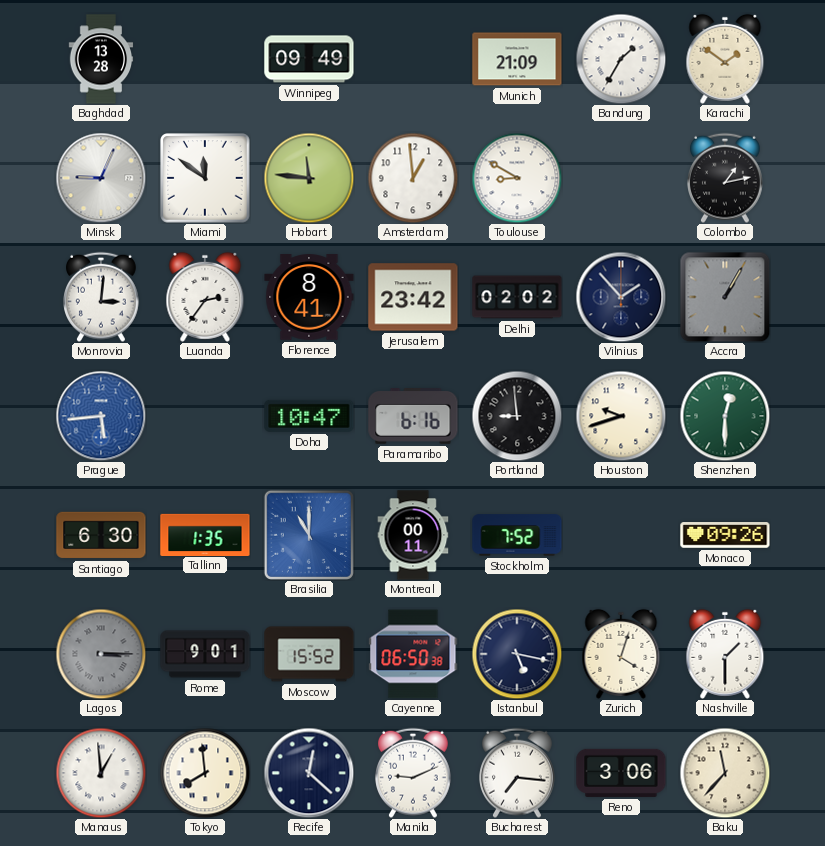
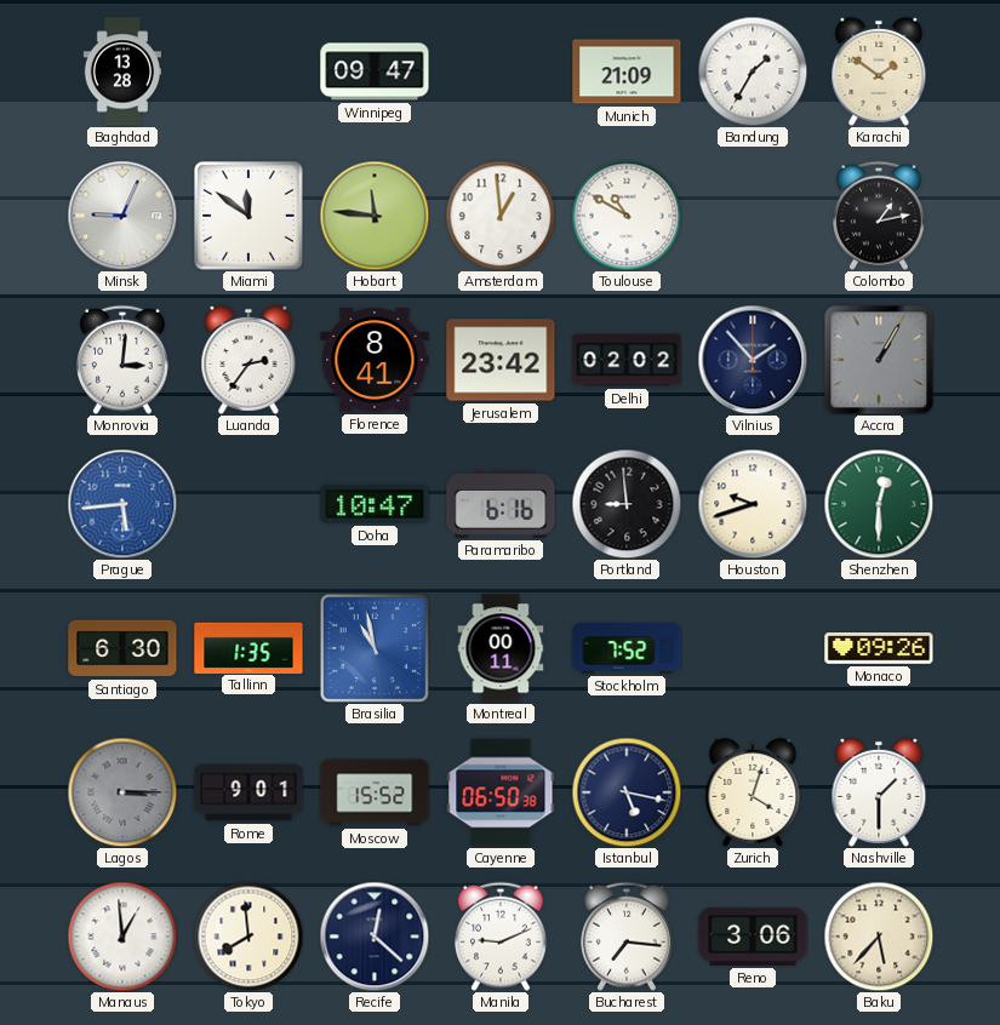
Winnipeg: 09:49 -> 09:47
Toulouse: 8:50 -> 10:50
Brasilia: 11:00 -> 10:58
Baku: 11:37 -> 5:37
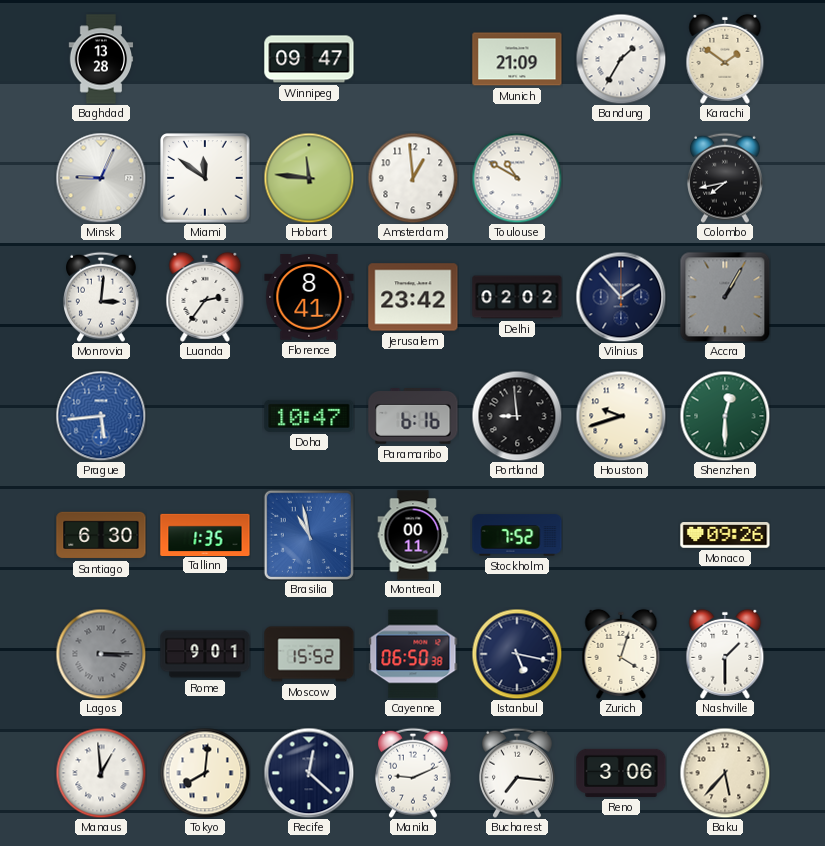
Colombo: 1:13 -> 7:43
Tokyo: 7:59 -> 8:01
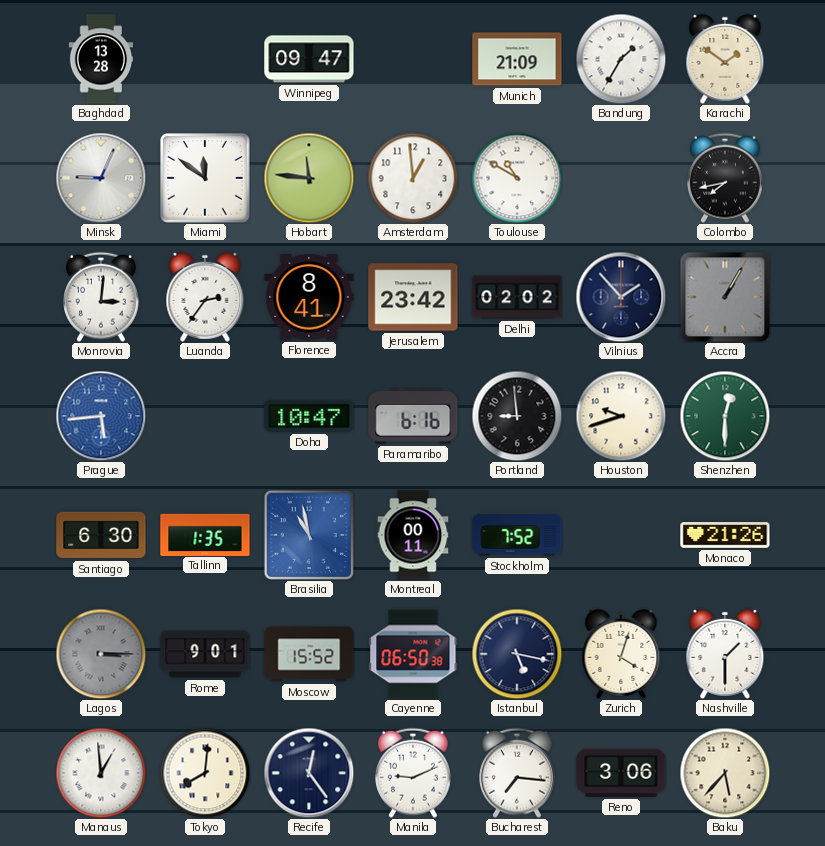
Monaco: 09:26 -> 21:26
Recife: 12:22 -> 12:24
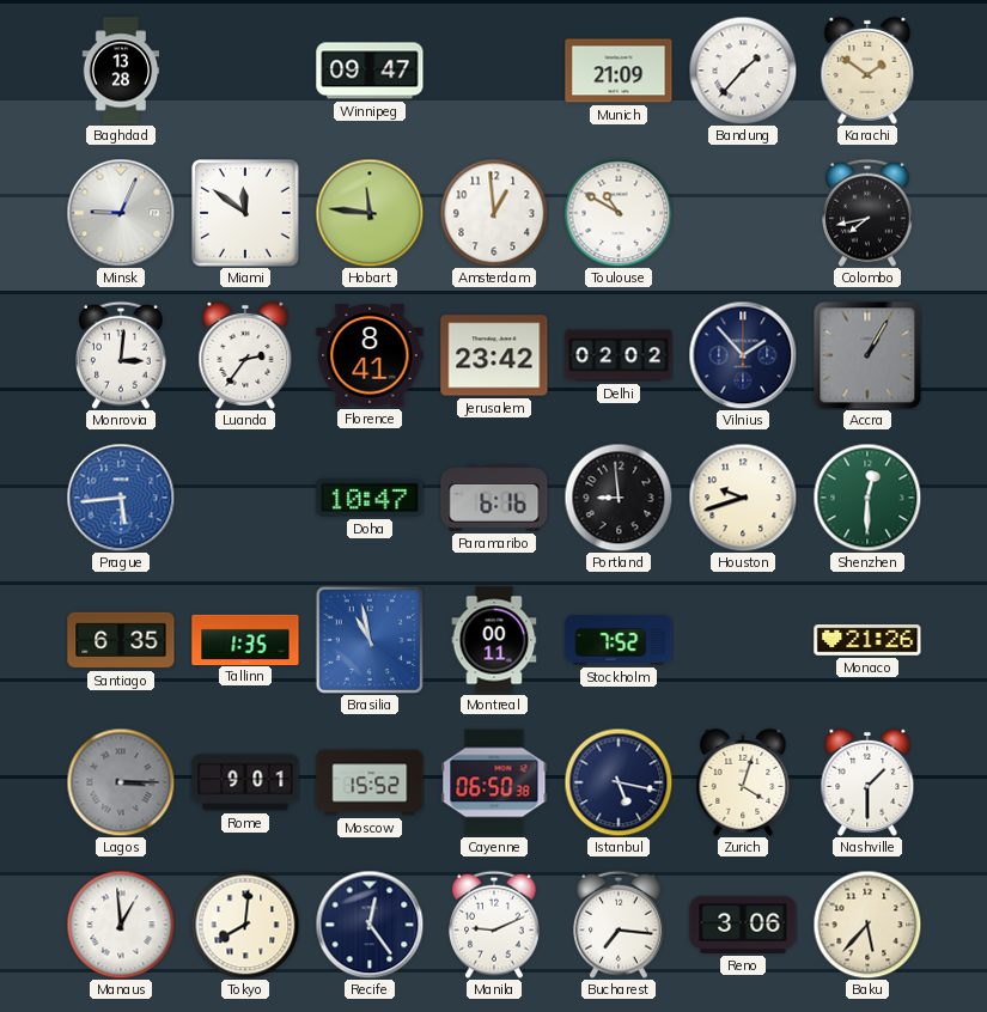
Bandung: 1:35 -> 1:37
Santiago: 6:30 -> 6:35
